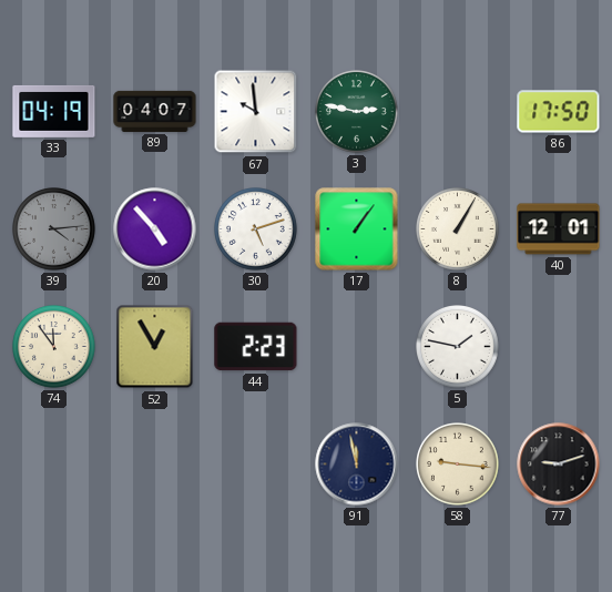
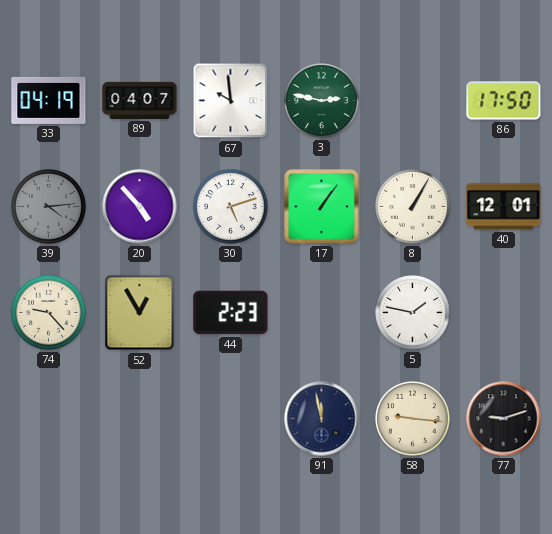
74: 11:54 -> 9:23
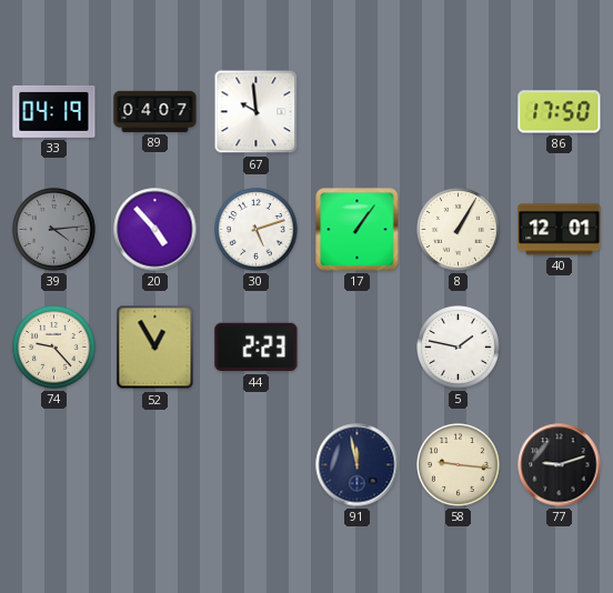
3: 2:47 -> none
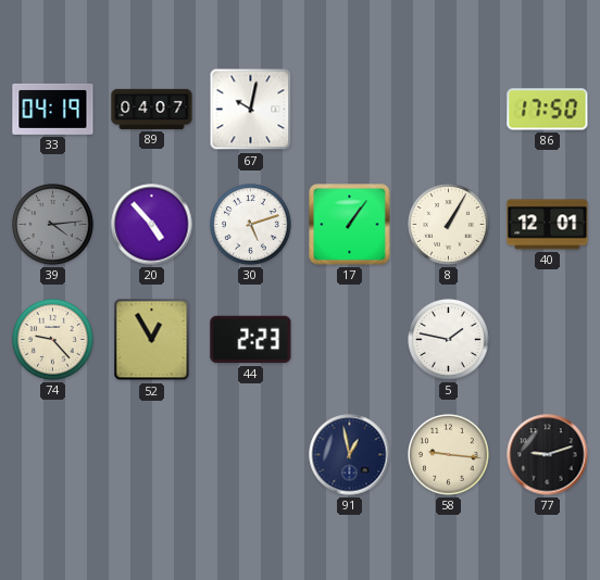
67: 9:59 -> 10:02
91: 11:58 -> 12:58
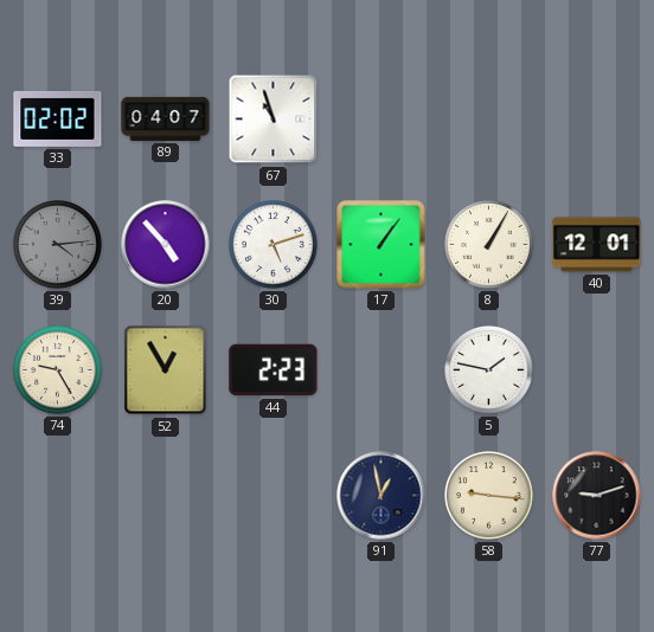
33: 04:19 -> 02:02
67: 10:02 -> 10:57
86: 17:50 -> none
74: 9:23 -> 9:25
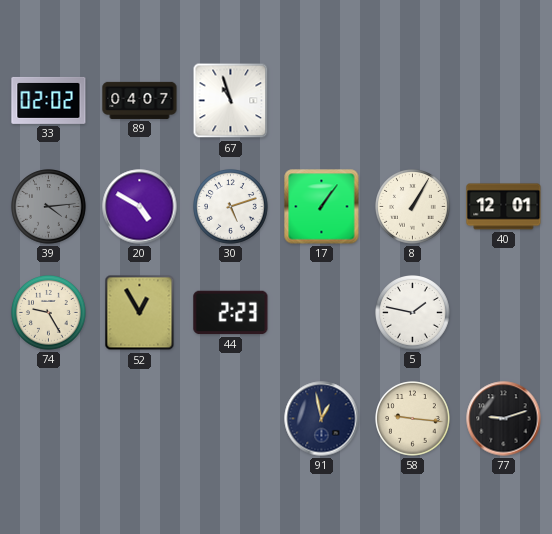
20: 4:53 -> 4:50
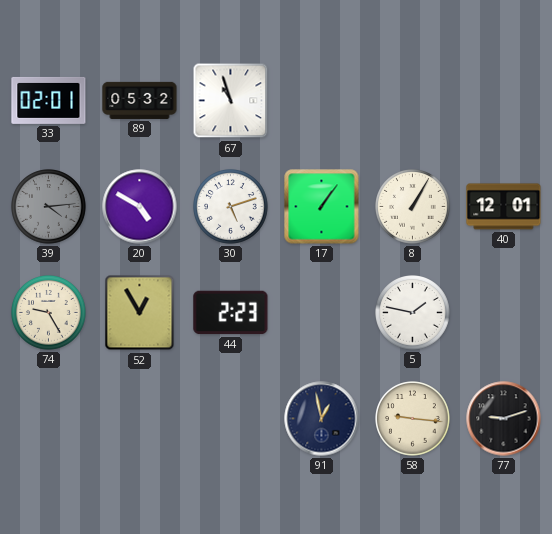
33: 02:02 -> 02:01
89: 04:07 -> 05:32
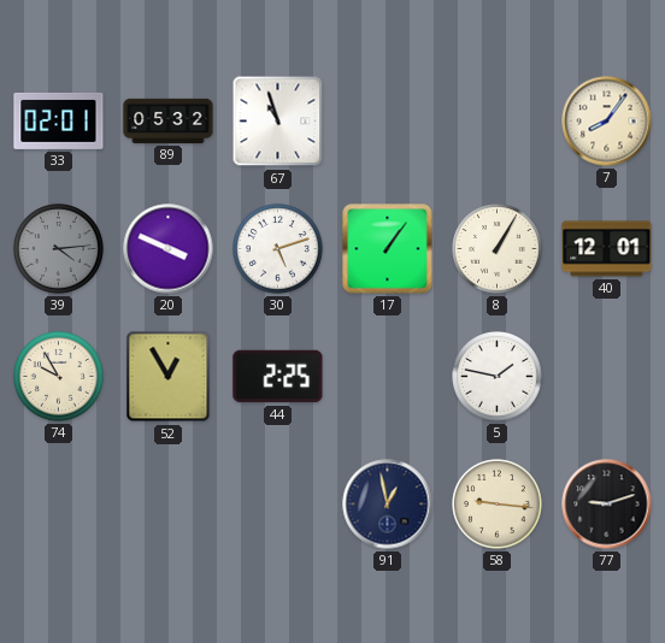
7: none -> 8:06
20: 4:50 -> 3:49
74: 9:25 -> 9:55
44: 2:23 -> 2:25
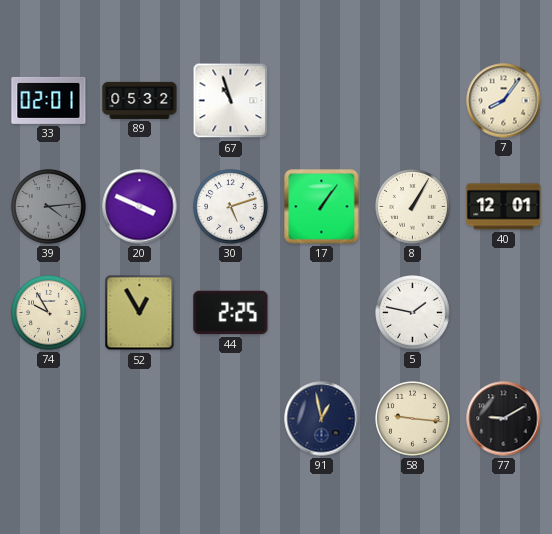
77: 9:12 -> 9:10
